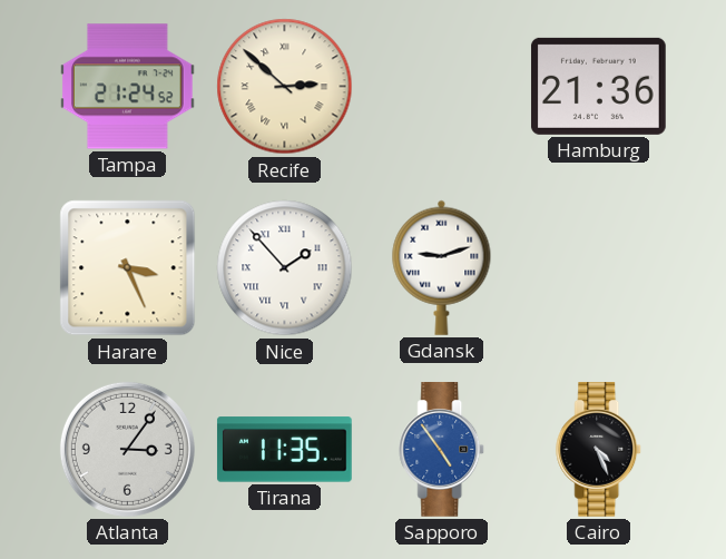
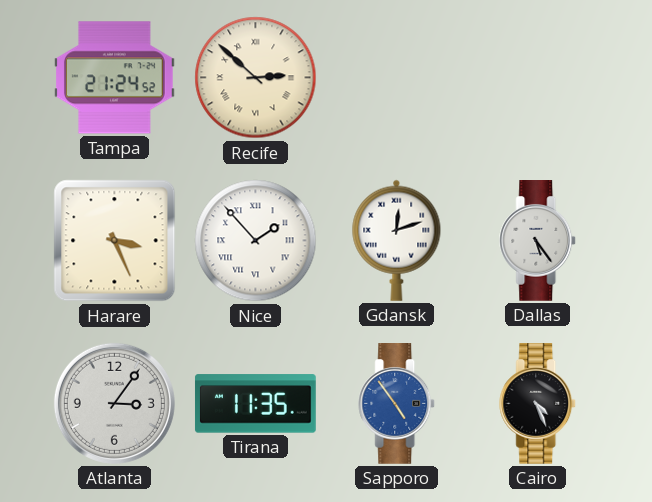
Hamburg: 21:36 -> none
Gdansk: 9:12 -> 12:12
Dallas: none -> 5:24
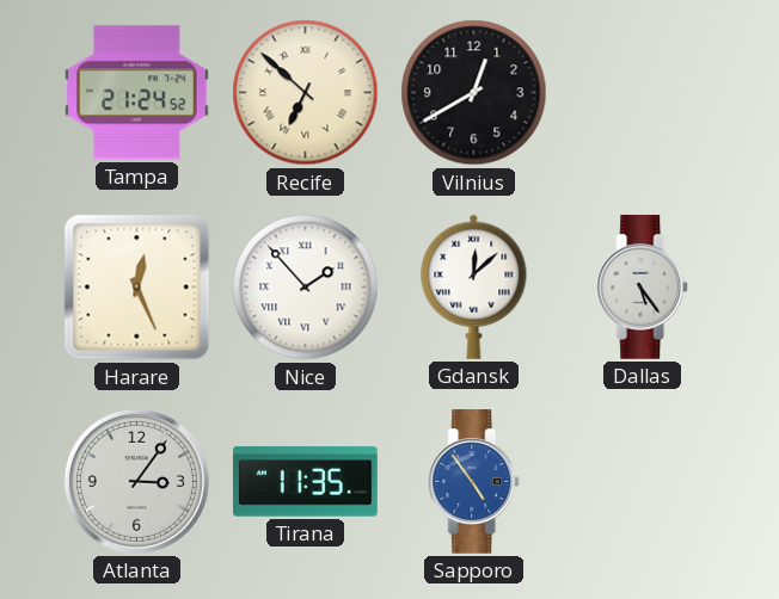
Recife: 2:52 -> 6:52
Vilnius: none -> 12:40
Harare: 3:26 -> 12:26
Gdansk: 12:12 -> 12:08
Cairo: 4:26 -> none
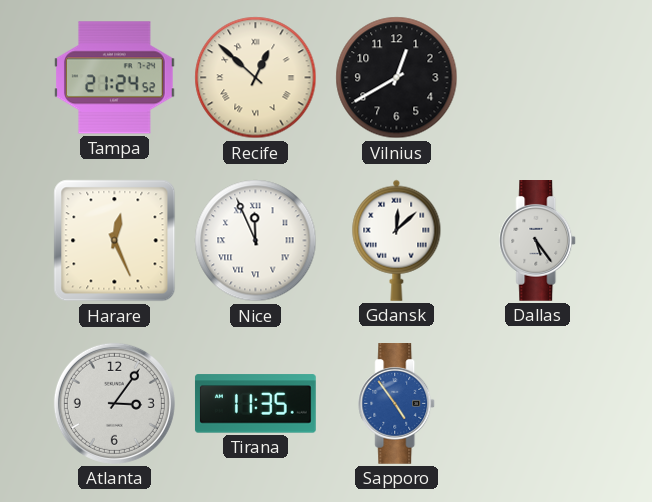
Recife: 6:52 -> 12:52
Nice: 1:53 -> 11:56
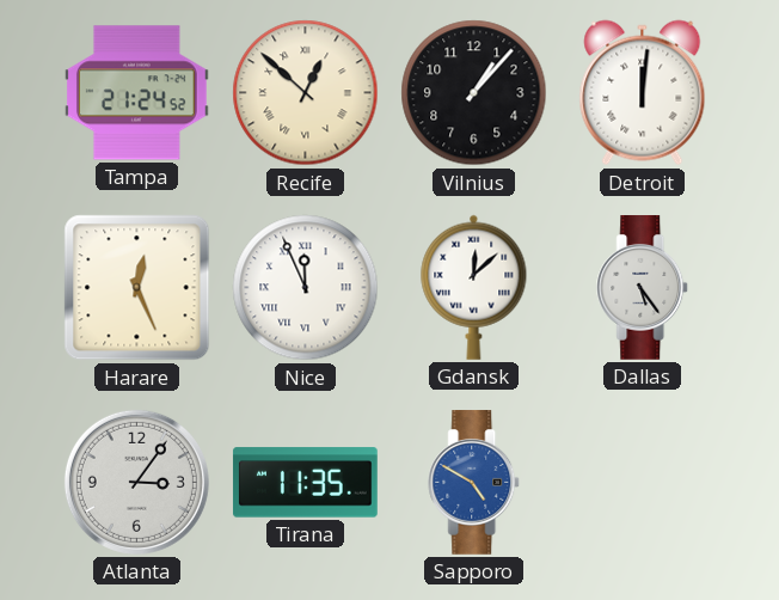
Vilnius: 12:40 -> 1:07
Detroit: none -> 12:01
Sapporo: 4:54 -> 4:50
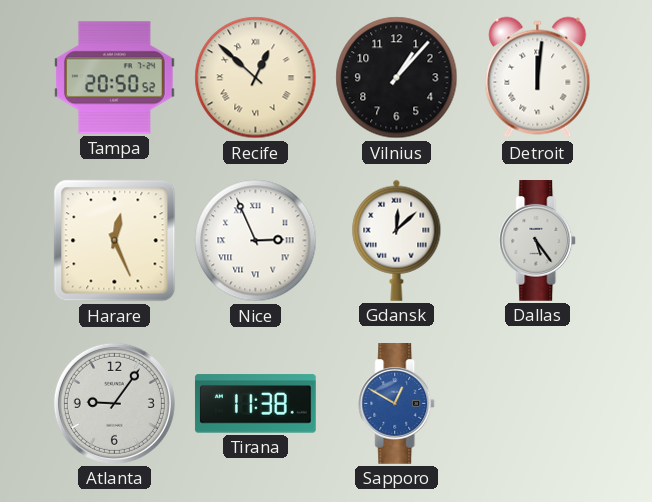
Tampa: 21:24 -> 20:50
Nice: 11:56 -> 2:56
Atlanta: 3:06 -> 9:06
Tirana: 11:35 -> 11:38
Sapporo: 4:50 -> 12:50
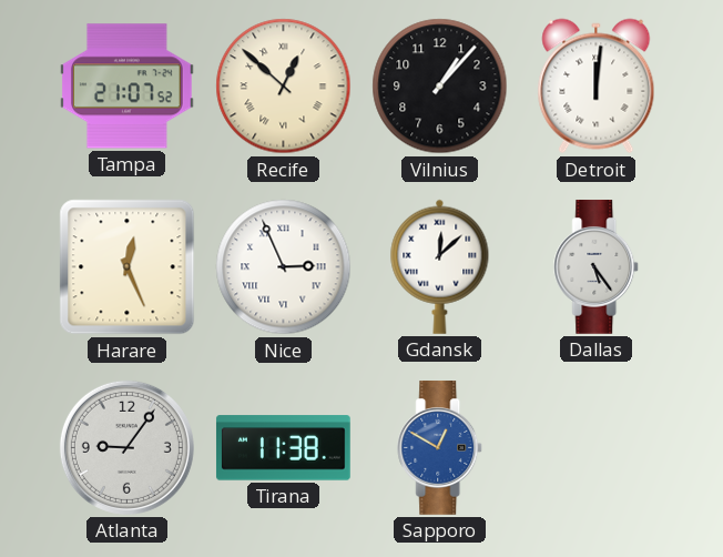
Tampa: 20:50 -> 21:07
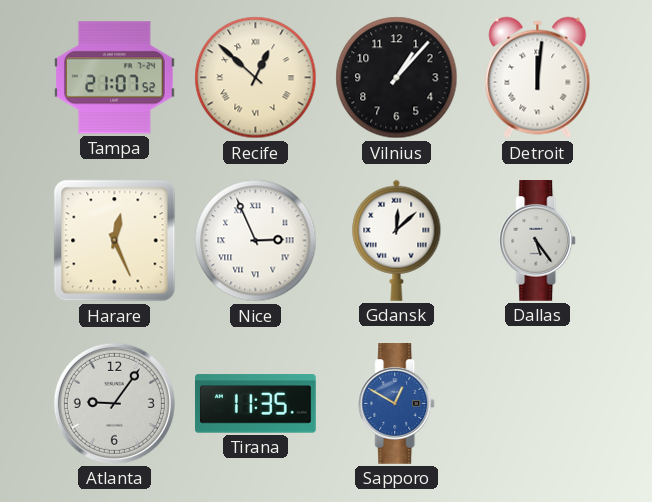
Tirana: 11:38 -> 11:35
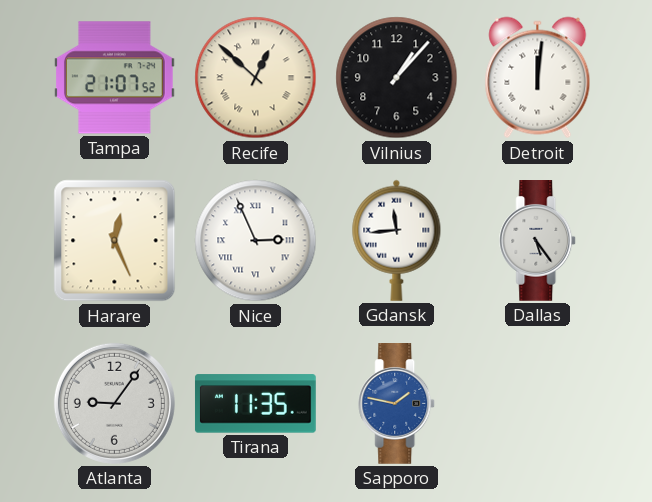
Gdansk: 12:08 -> 11:44
Sapporo: 12:50 -> 1:47
